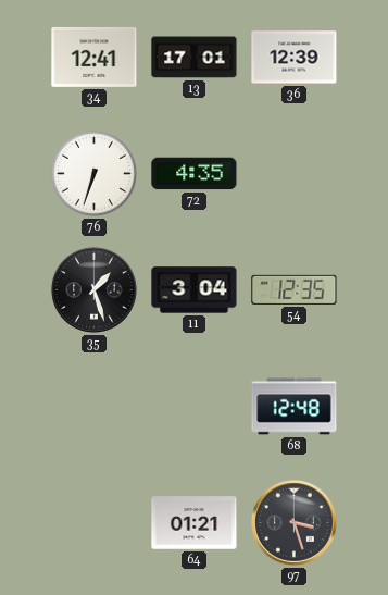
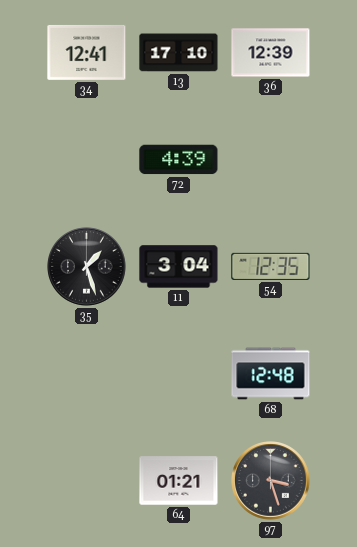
13: 17:01 -> 17:10
76: 6:33 -> none
72: 4:35 -> 4:39
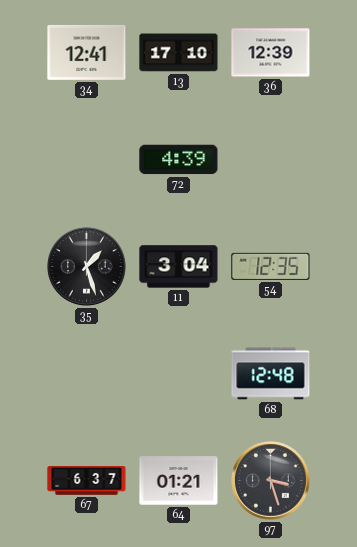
67: none -> 6:37
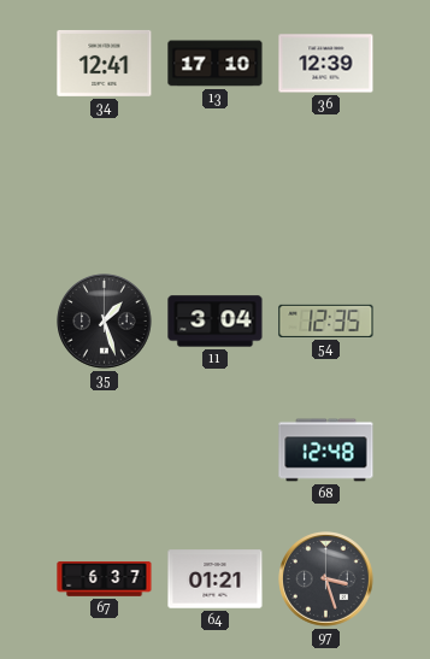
72: 4:39 -> none
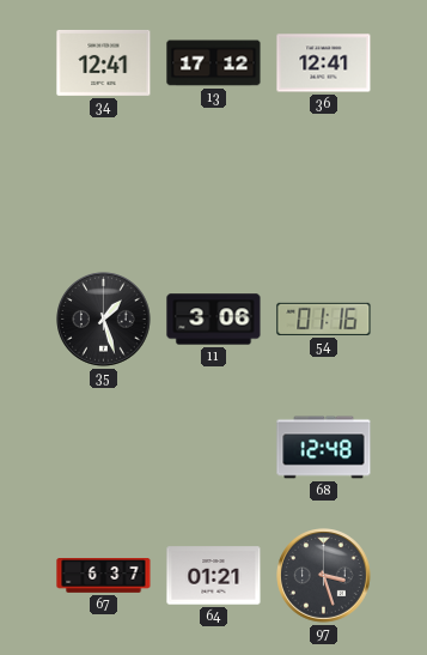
13: 17:10 -> 17:12
36: 12:39 -> 12:41
11: 3:04 -> 3:06
54: 12:35 -> 01:16
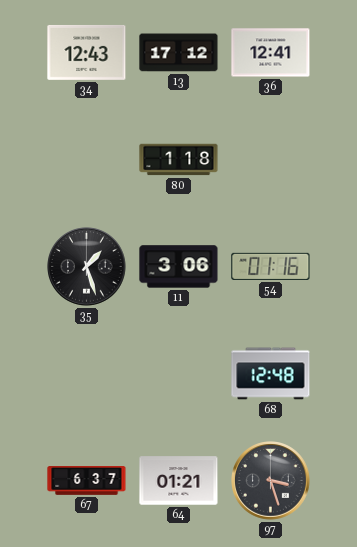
34: 12:41 -> 12:43
80: none -> 1:18
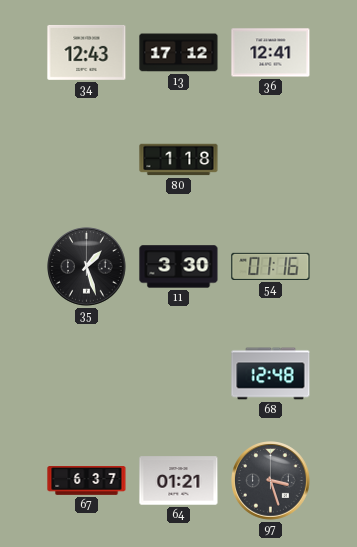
11: 3:06 -> 3:30
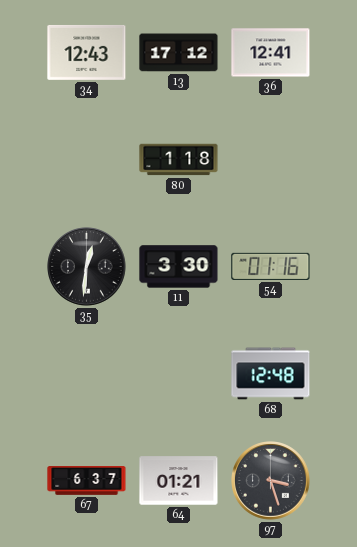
35: 1:27 -> 12:31
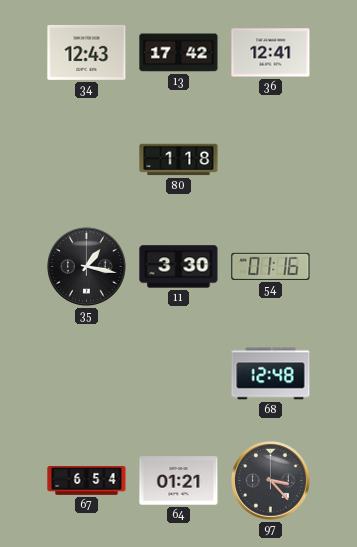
13: 17:12 -> 17:42
35: 12:31 -> 1:17
67: 6:37 -> 6:54
97: 3:27 -> 3:23
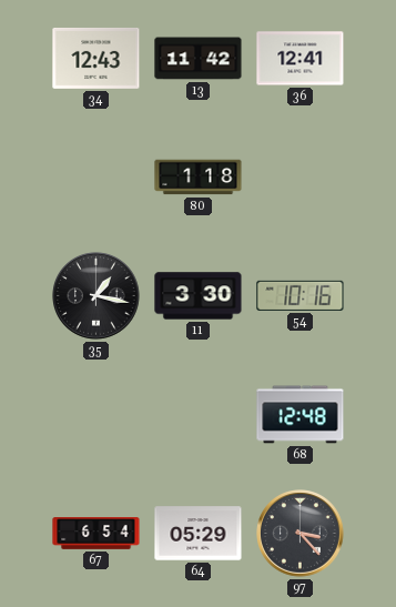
13: 17:42 -> 11:42
54: 01:16 -> 10:16
64: 01:21 -> 05:29
